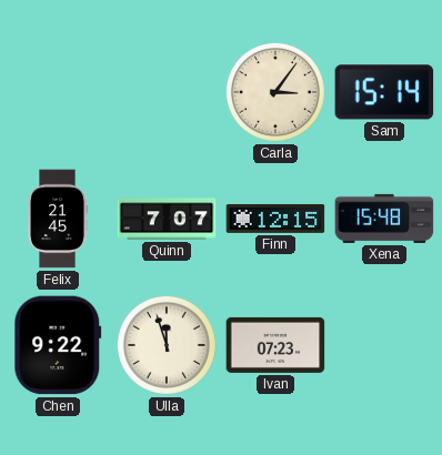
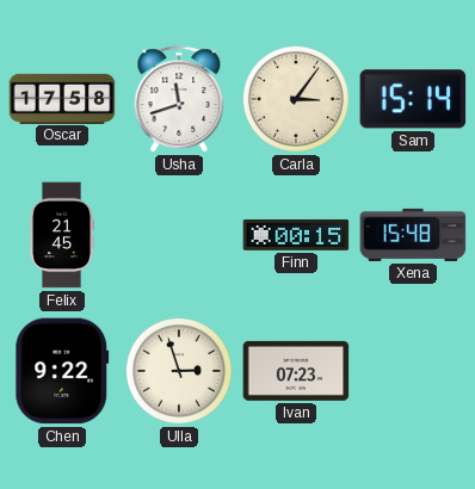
Oscar: none -> 17:58
Usha: none -> 11:42
Quinn: 7:07 -> none
Finn: 12:15 -> 00:15
Ulla: 11:57 -> 2:57
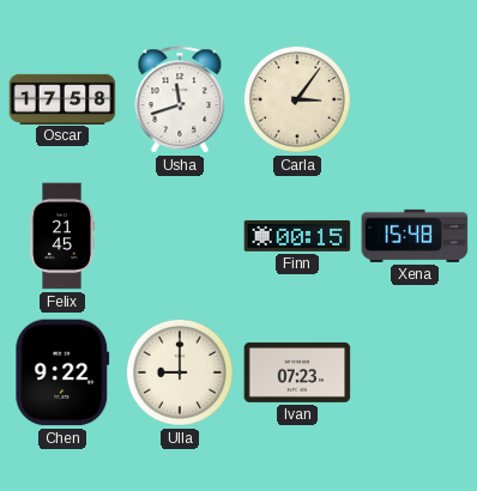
Sam: 15:14 -> none
Ulla: 2:57 -> 9:00
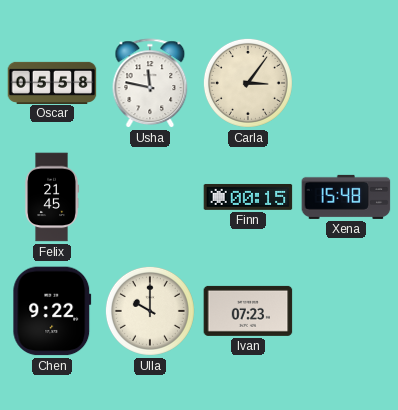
Oscar: 17:58 -> 05:58
Usha: 11:42 -> 11:47
Ulla: 9:00 -> 10:00
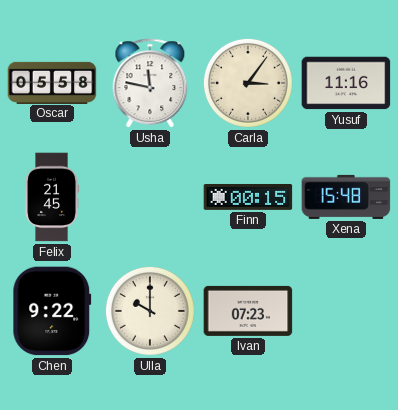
Yusuf: none -> 11:16
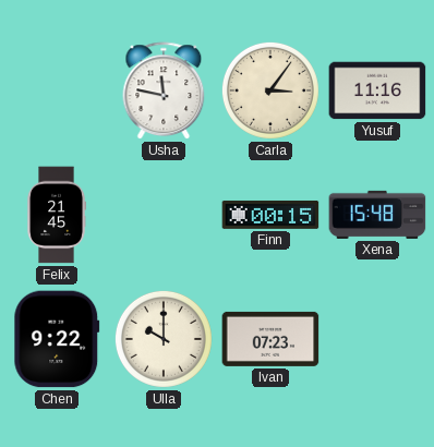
Oscar: 05:58 -> none
